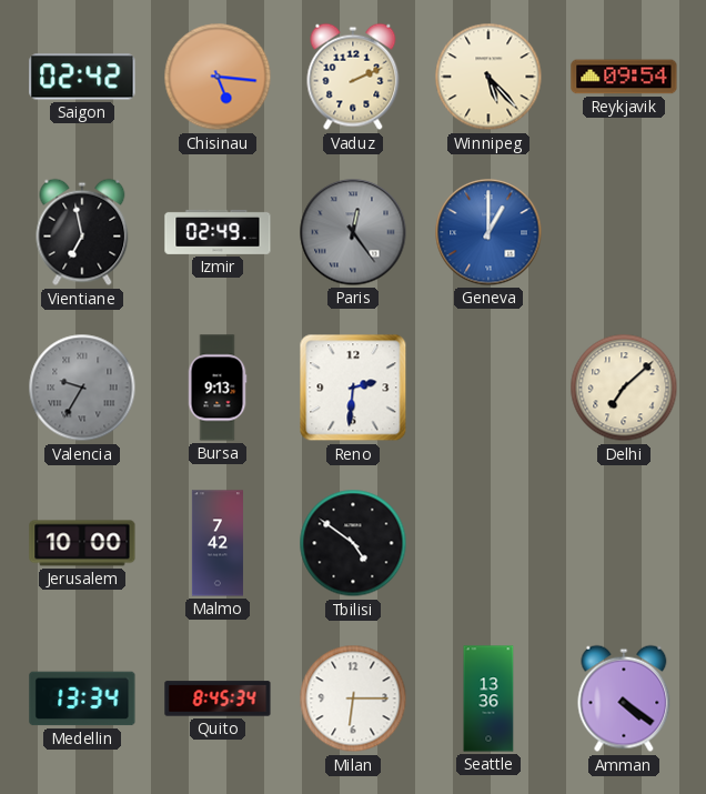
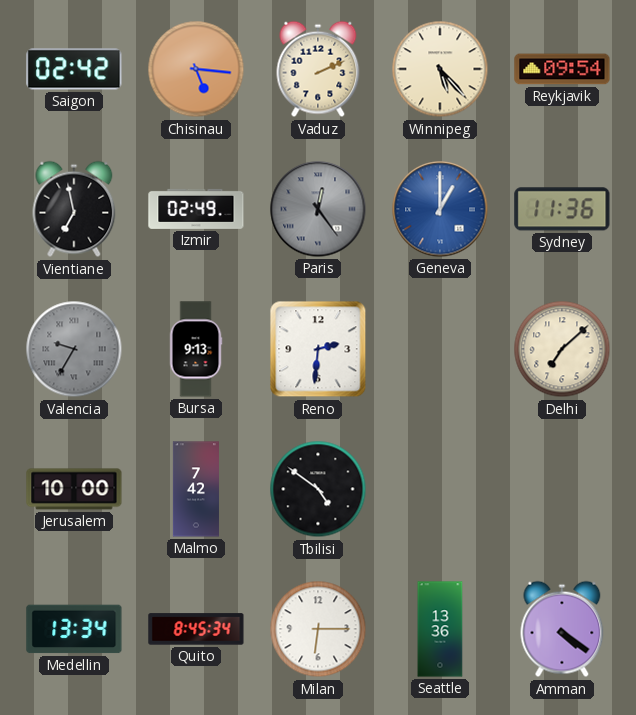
Sydney: none -> 11:36
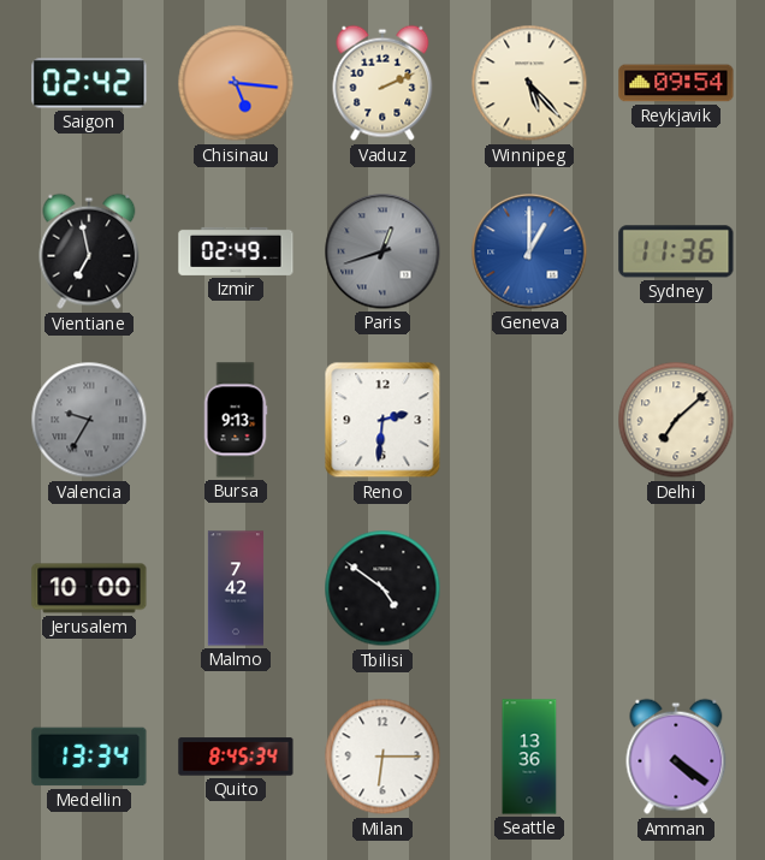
Paris: 12:24 -> 12:42
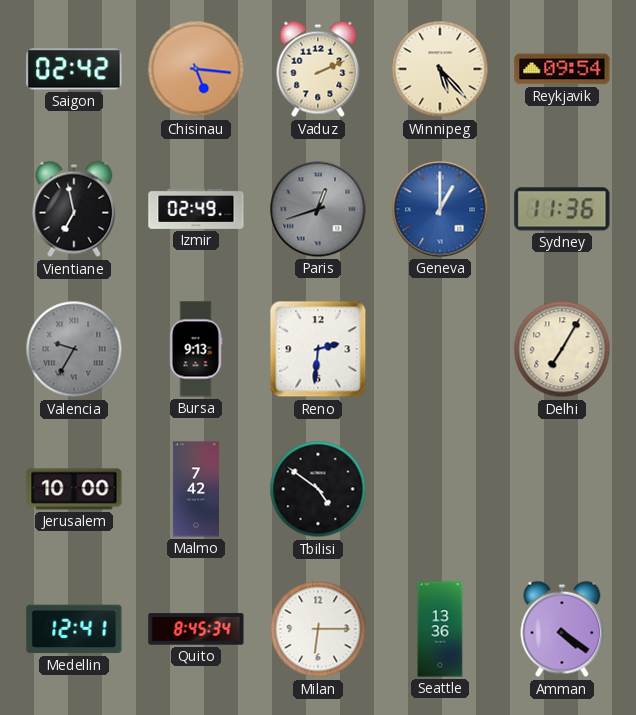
Delhi: 7:08 -> 7:05
Medellin: 13:34 -> 12:41
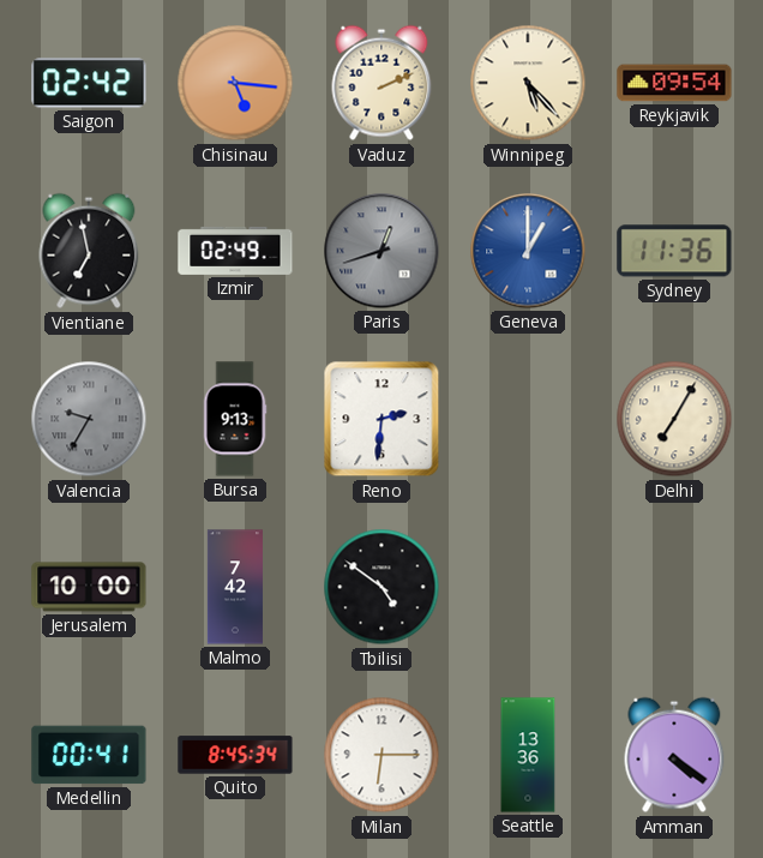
Medellin: 12:41 -> 00:41
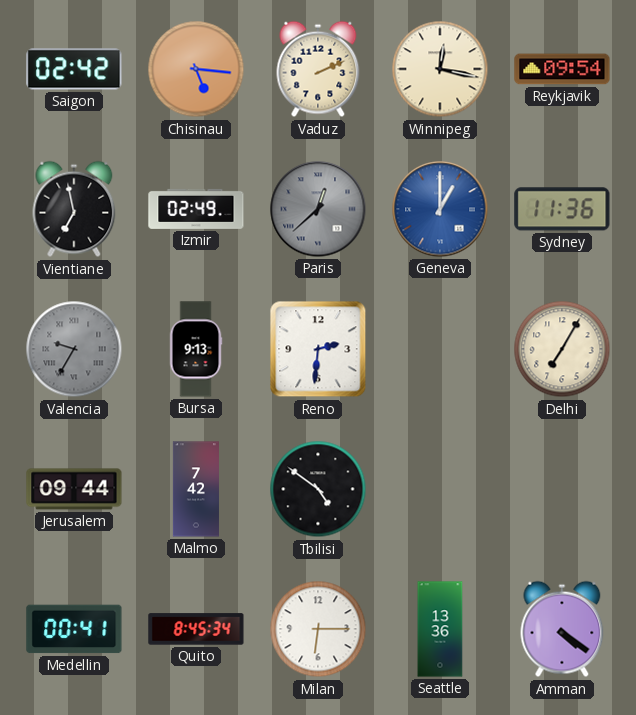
Winnipeg: 5:23 -> 12:17
Paris: 12:42 -> 12:38
Jerusalem: 10:00 -> 09:44
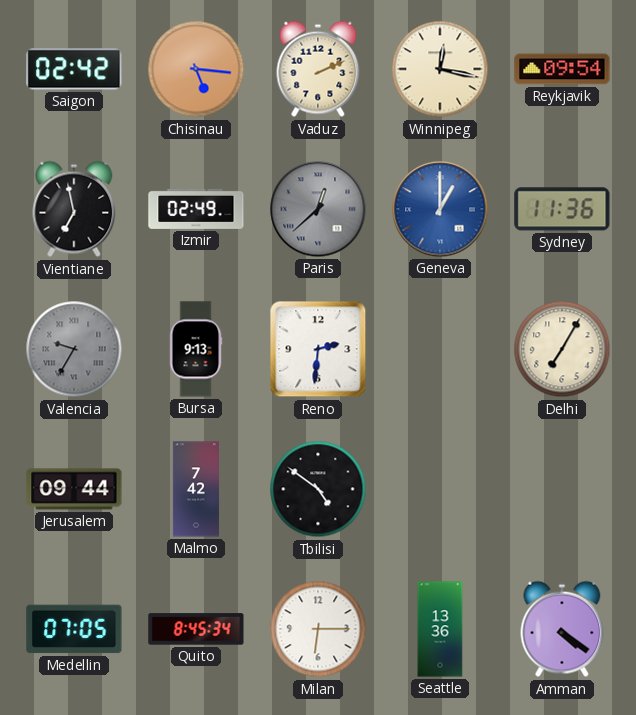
Medellin: 00:41 -> 07:05
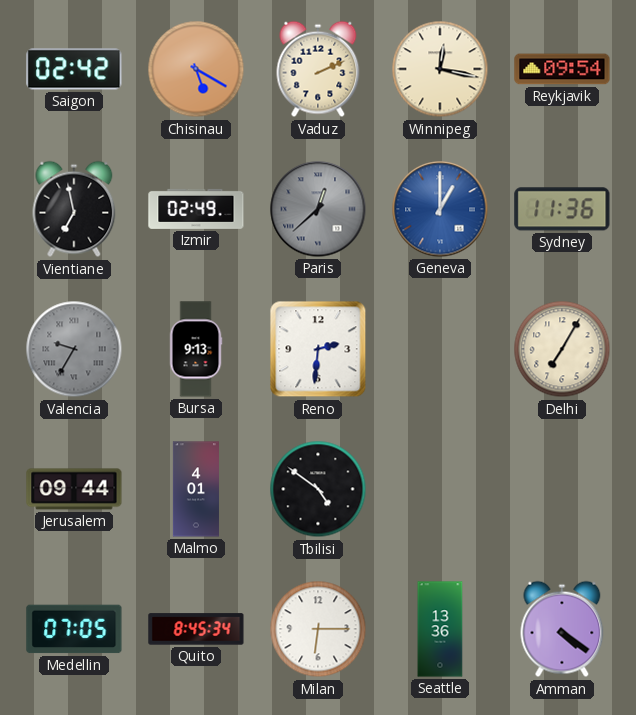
Chisinau: 5:16 -> 5:20
Malmo: 7:42 -> 4:01
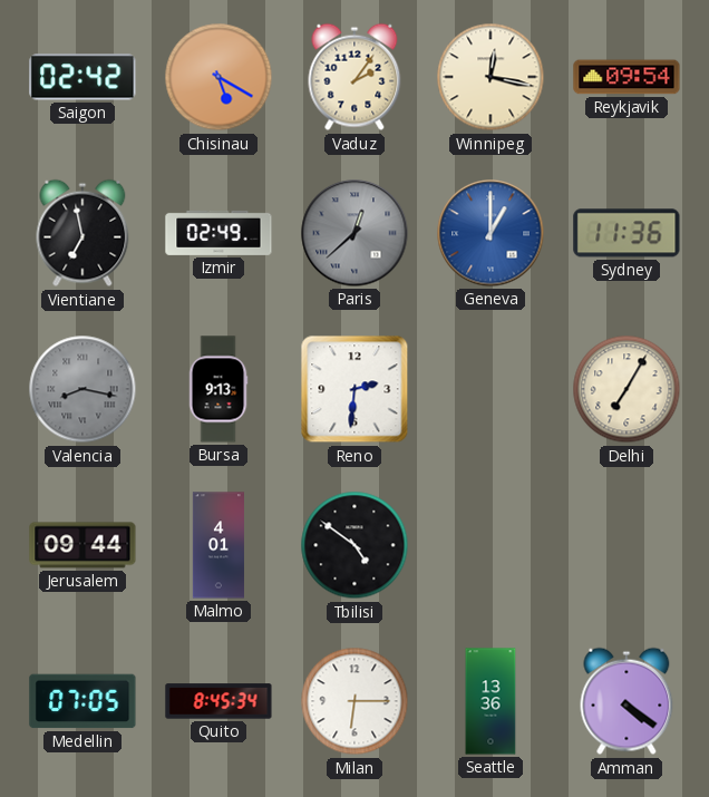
Vaduz: 2:11 -> 2:06
Valencia: 9:35 -> 8:17
